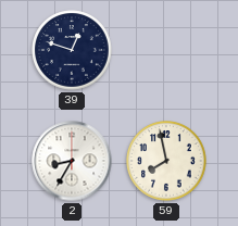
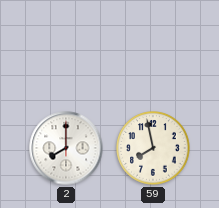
39: 12:48 -> none
2: 8:35 -> 8:00
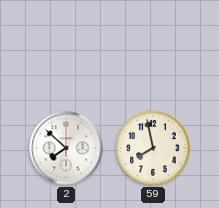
2: 8:00 -> 7:52
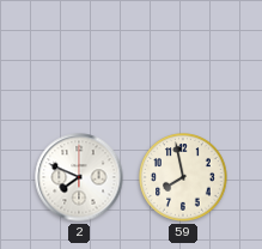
2: 7:52 -> 7:49
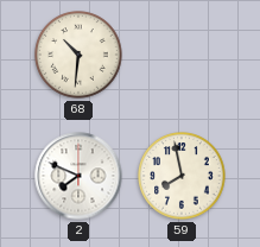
68: none -> 10:31
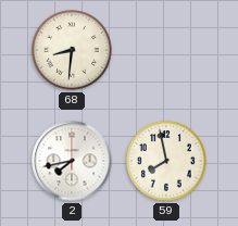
68: 10:31 -> 8:31
2: 7:49 -> 7:43
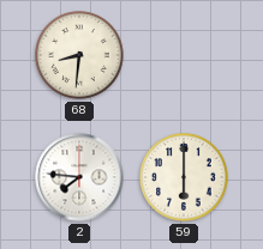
2: 7:43 -> 7:46
59: 7:58 -> 6:00
